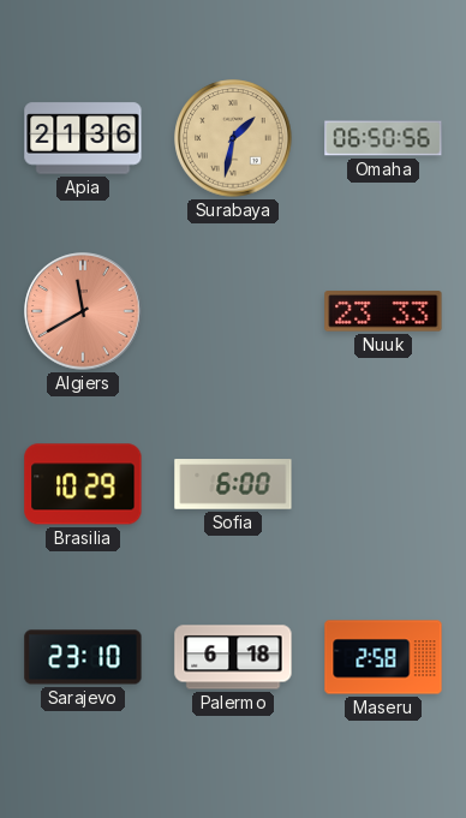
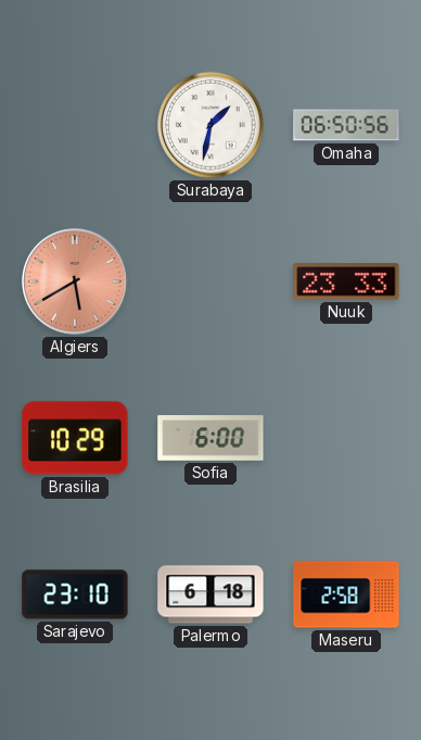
Apia: 21:36 -> none
Surabaya dial: champagne -> white
Algiers: 11:40 -> 5:40
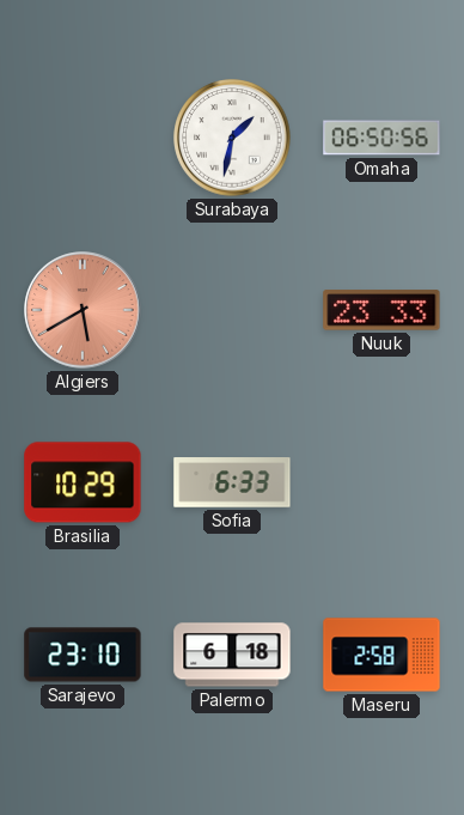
Sofia: 6:00 -> 6:33
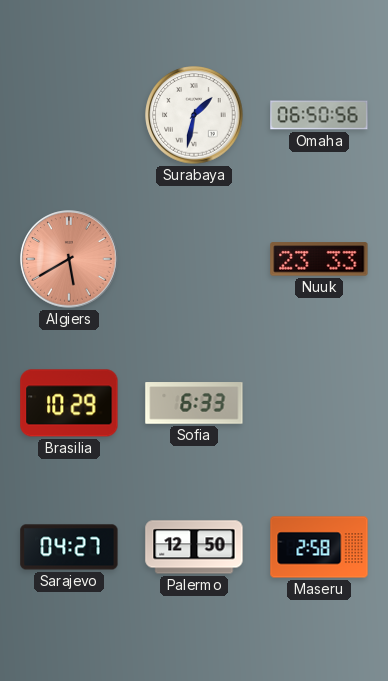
Sarajevo: 23:10 -> 04:27
Palermo: 6:18 -> 12:50
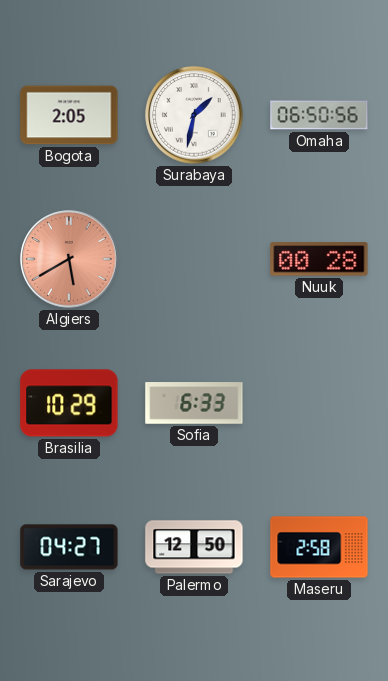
Bogota: none -> 2:05
Nuuk: 23:33 -> 00:28
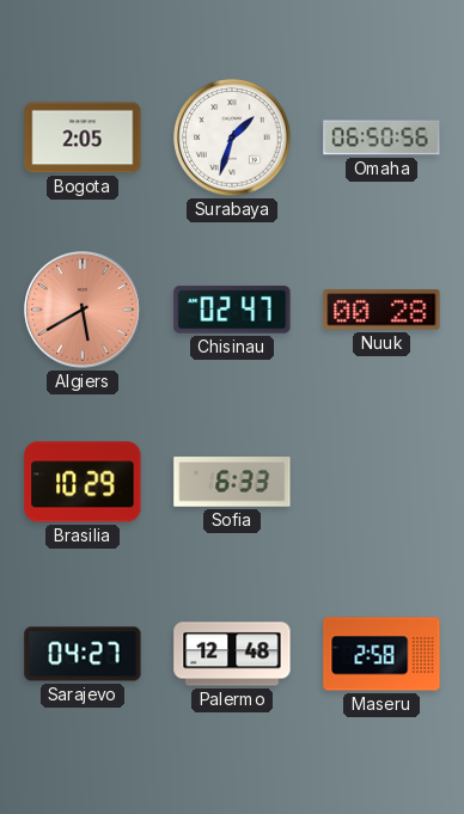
Surabaya: 1:32 -> 1:33
Chisinau: none -> 02:47
Palermo: 12:50 -> 12:48
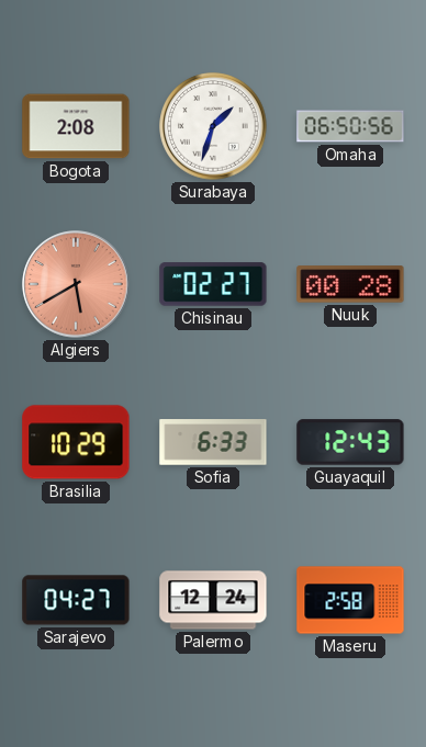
Bogota: 2:05 -> 2:08
Chisinau: 02:47 -> 02:27
Guayaquil: none -> 12:43
Palermo: 12:48 -> 12:24
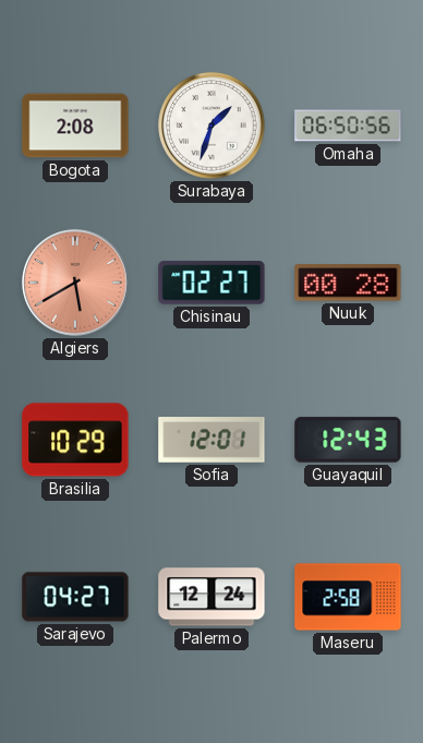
Sofia: 6:33 -> 12:01
